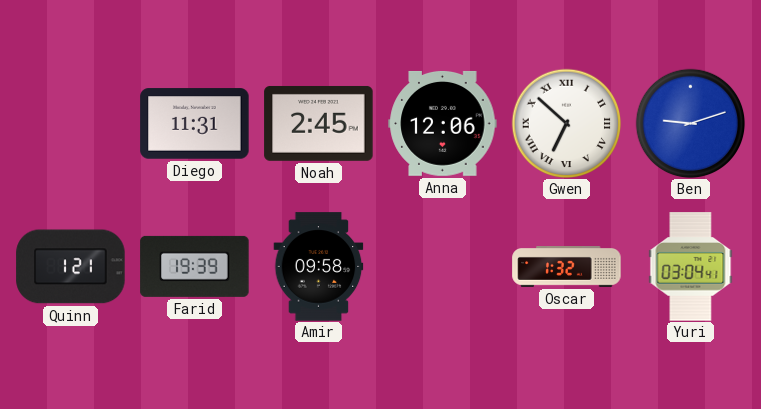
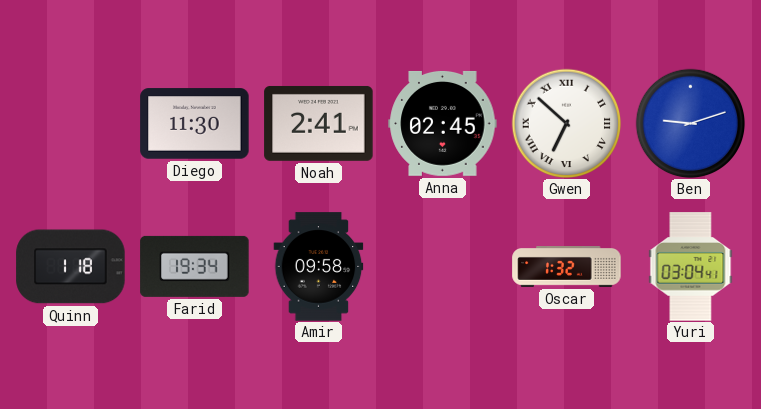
Diego: 11:31 -> 11:30
Noah: 2:45 -> 2:41
Anna: 12:06 -> 02:45
Quinn: 1:21 -> 1:18
Farid: 19:39 -> 19:34
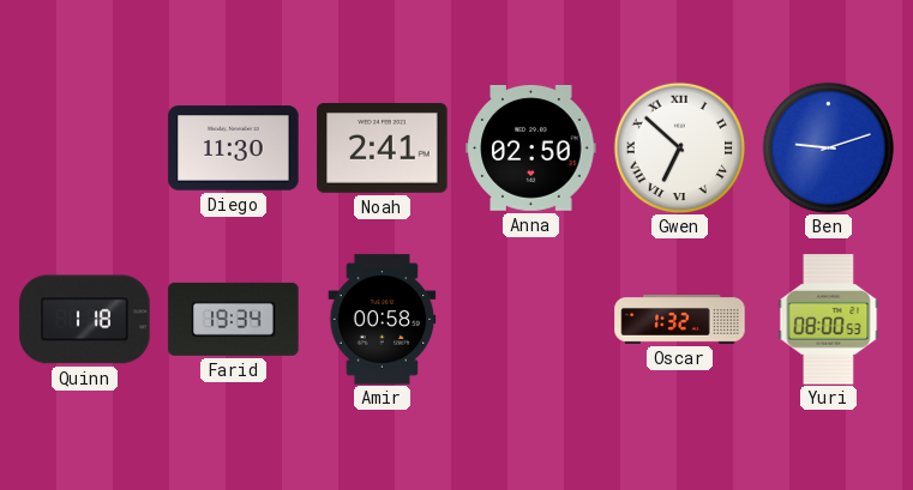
Anna: 02:45 -> 02:50
Amir: 09:58 -> 00:58
Yuri: 03:04 -> 08:00
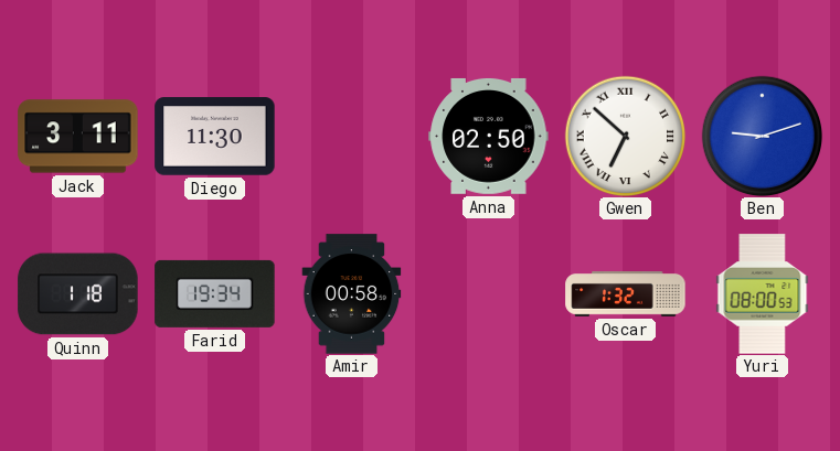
Jack: none -> 3:11
Noah: 2:41 -> none
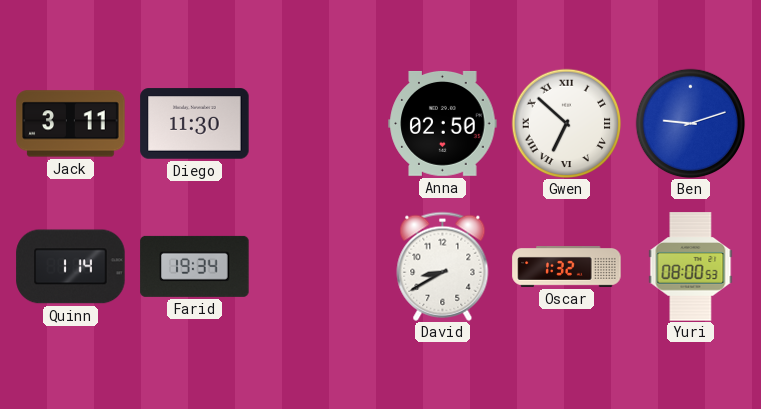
Quinn: 1:18 -> 1:14
Amir: 00:58 -> none
David: none -> 8:40
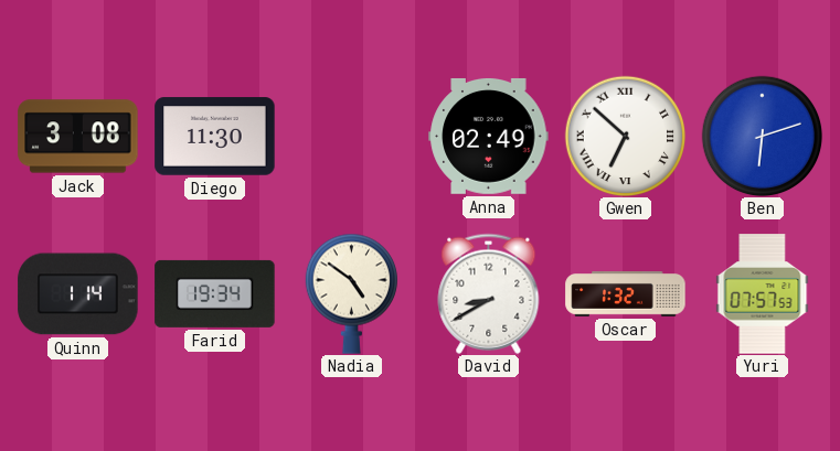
Jack: 3:11 -> 3:08
Anna: 02:50 -> 02:49
Ben: 9:12 -> 6:12
Nadia: none -> 4:51
Yuri: 08:00 -> 07:57
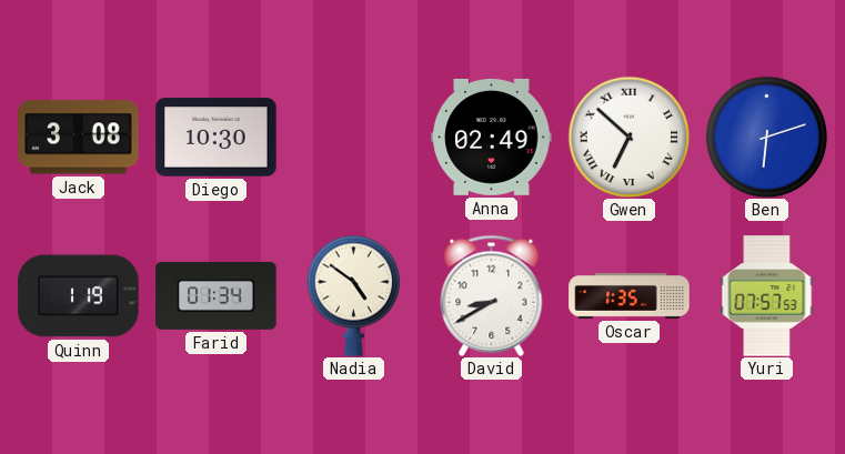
Diego: 11:30 -> 10:30
Quinn: 1:14 -> 1:19
Farid: 19:34 -> 01:34
Oscar: 1:32 -> 1:35
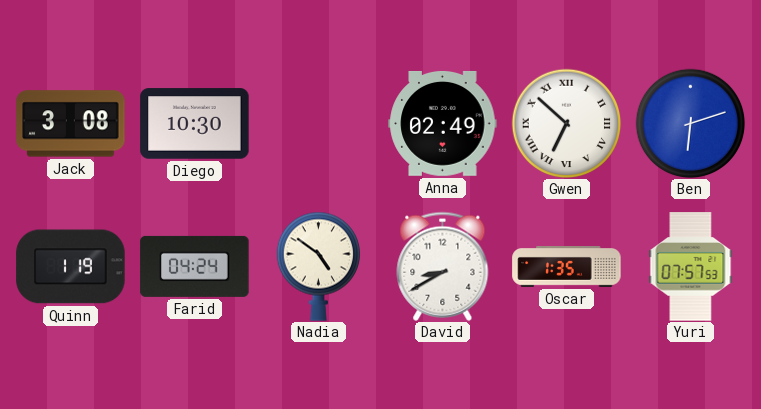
Farid: 01:34 -> 04:24
